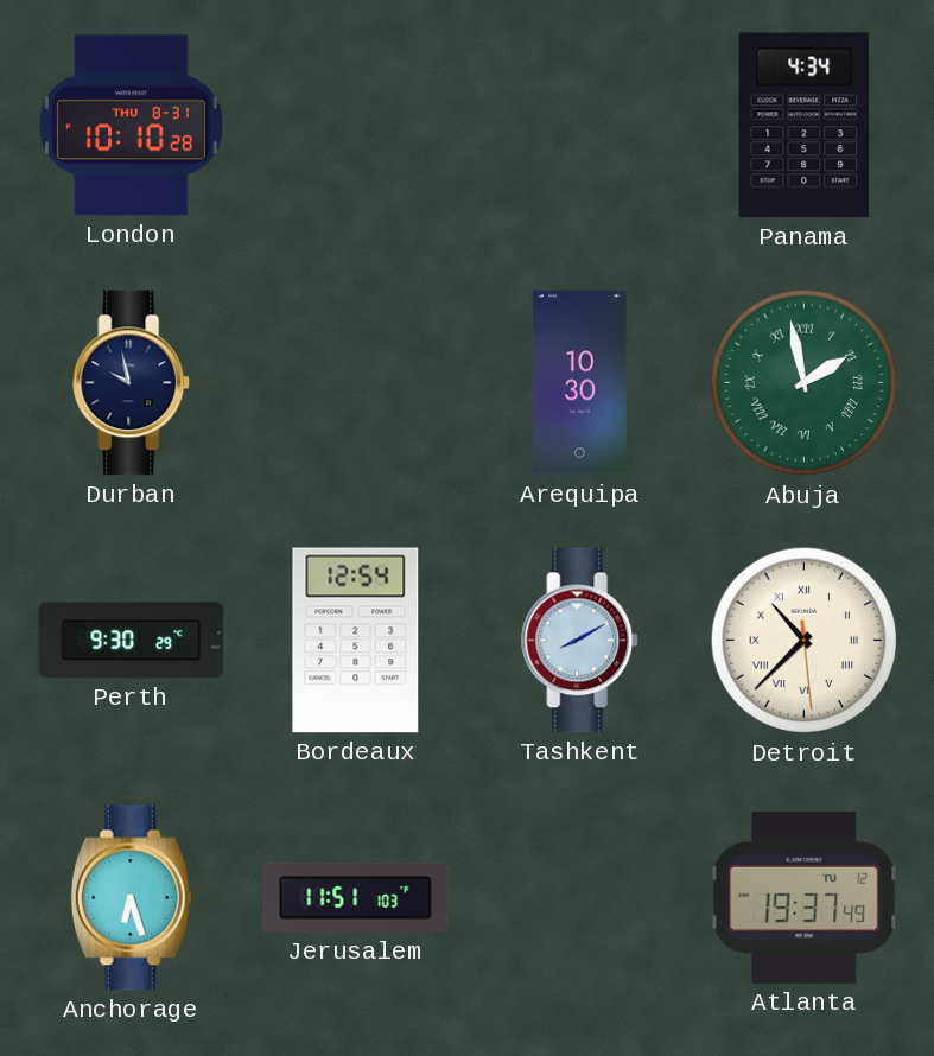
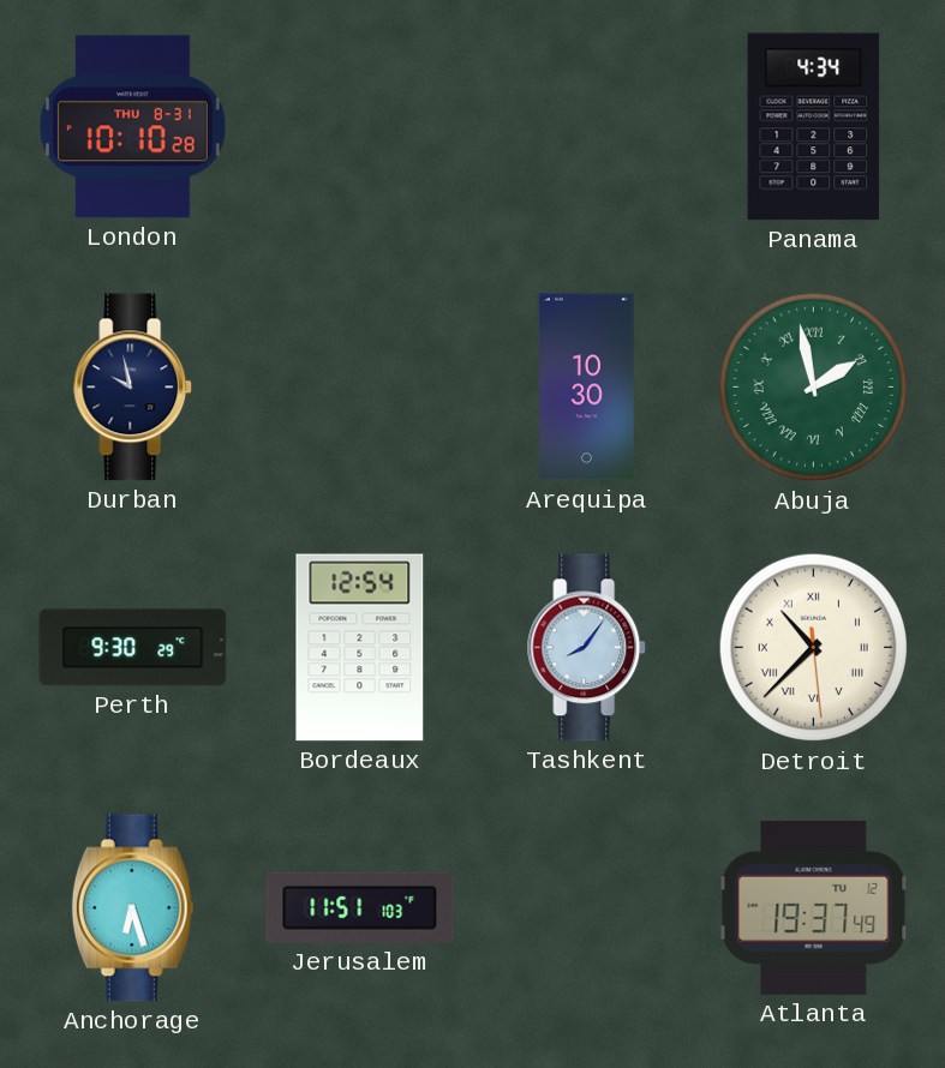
Tashkent: 8:10 -> 8:06
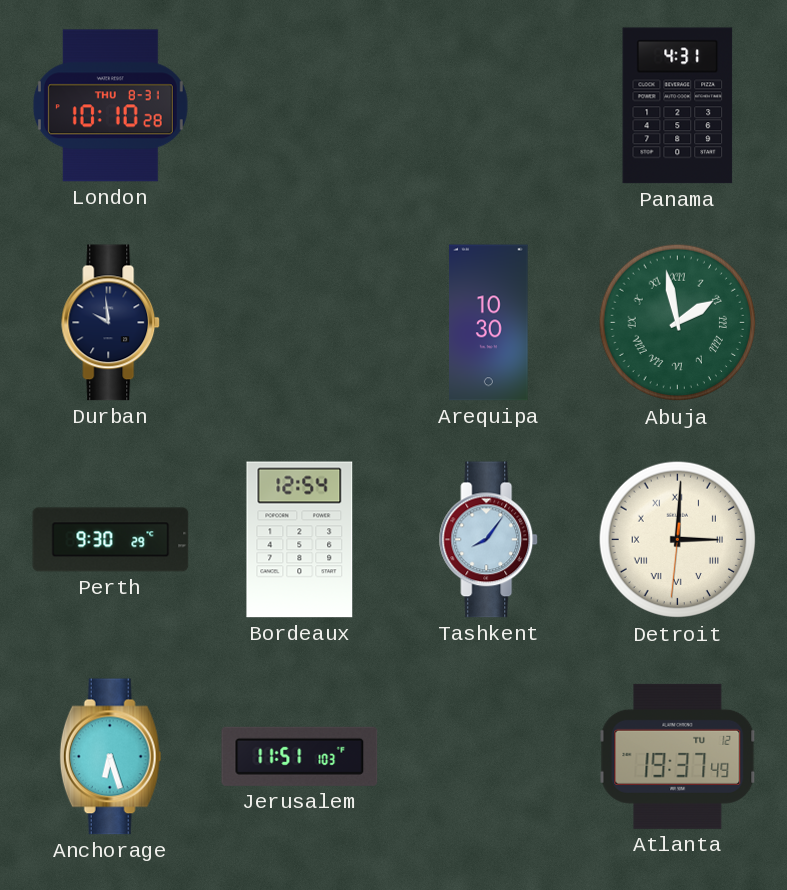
Panama: 4:34 -> 4:31
Durban: 9:58 -> 9:59
Detroit: 10:37 -> 3:00
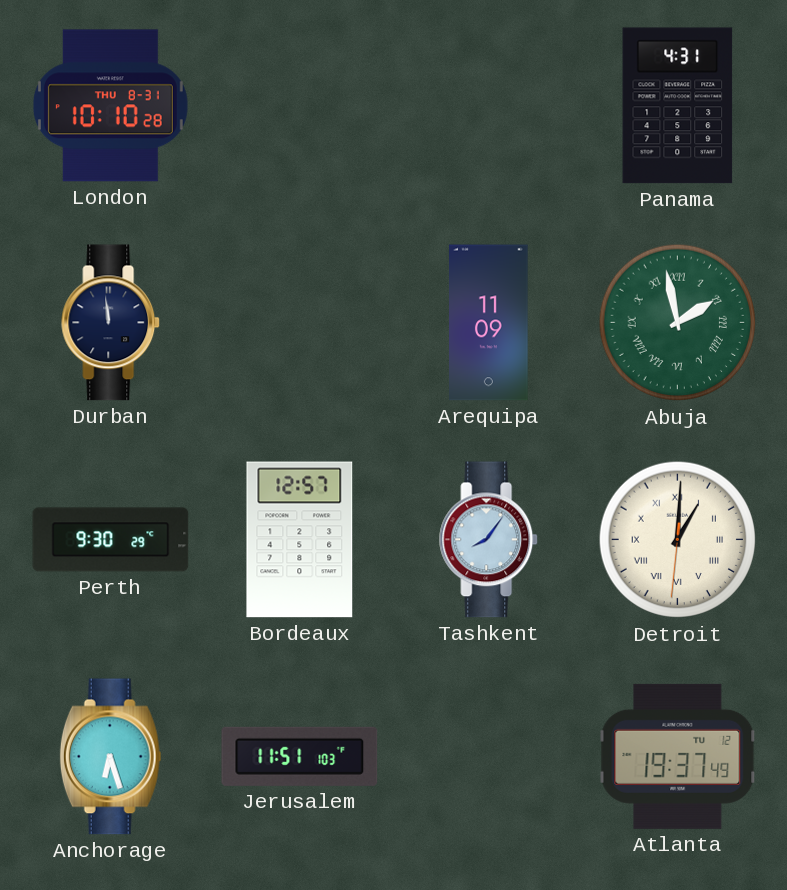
Durban: 9:59 -> 11:59
Arequipa: 10:30 -> 11:09
Bordeaux: 12:54 -> 12:57
Detroit: 3:00 -> 1:00
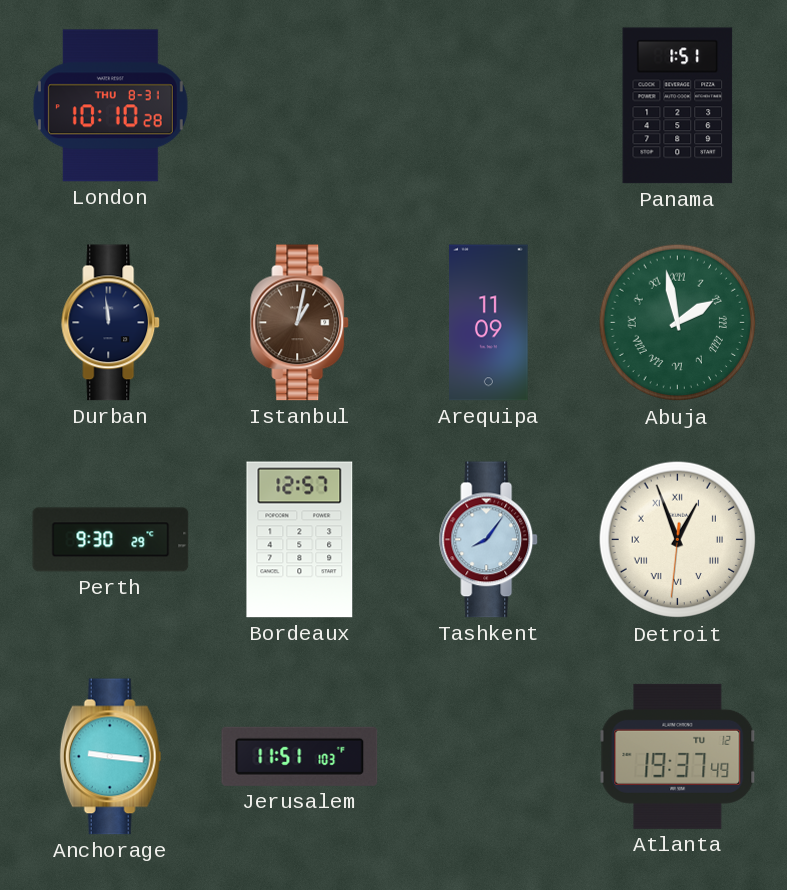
Panama: 4:31 -> 1:51
Istanbul: none -> 1:02
Detroit: 1:00 -> 12:56
Anchorage: 6:27 -> 9:16
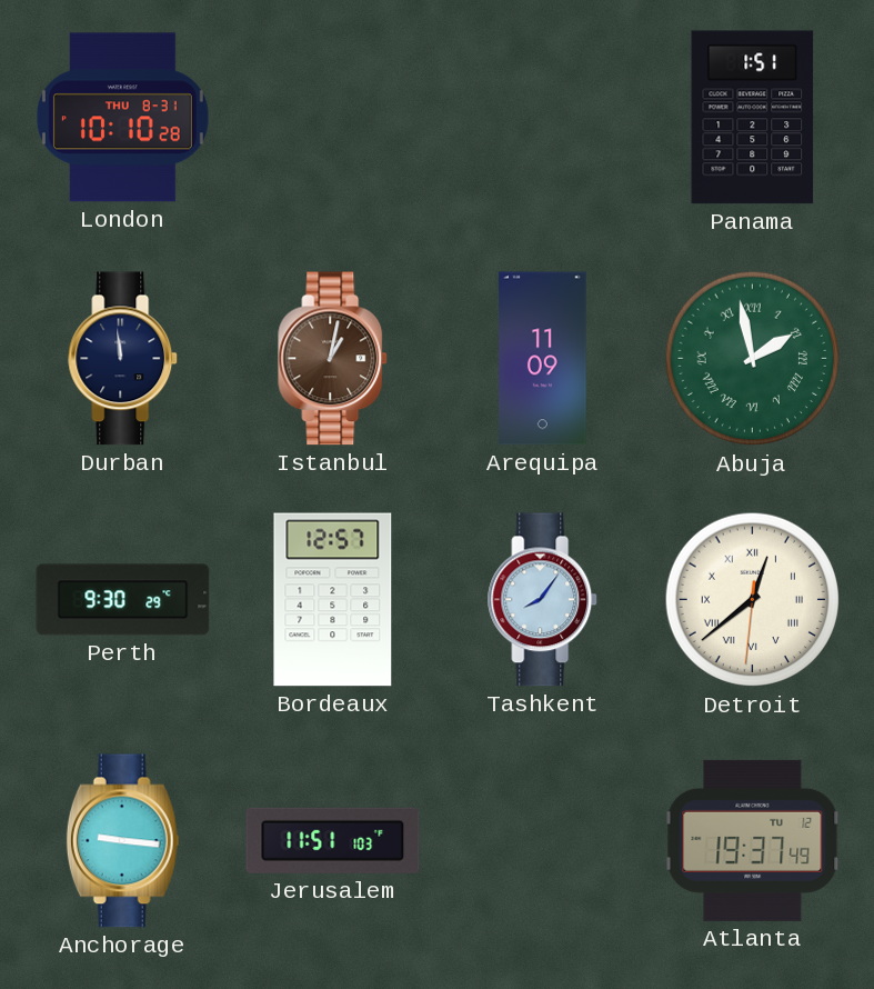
Detroit: 12:56 -> 12:38
